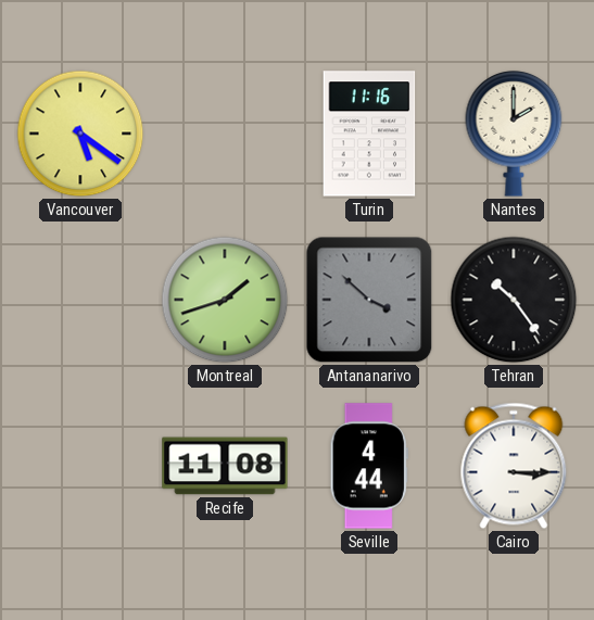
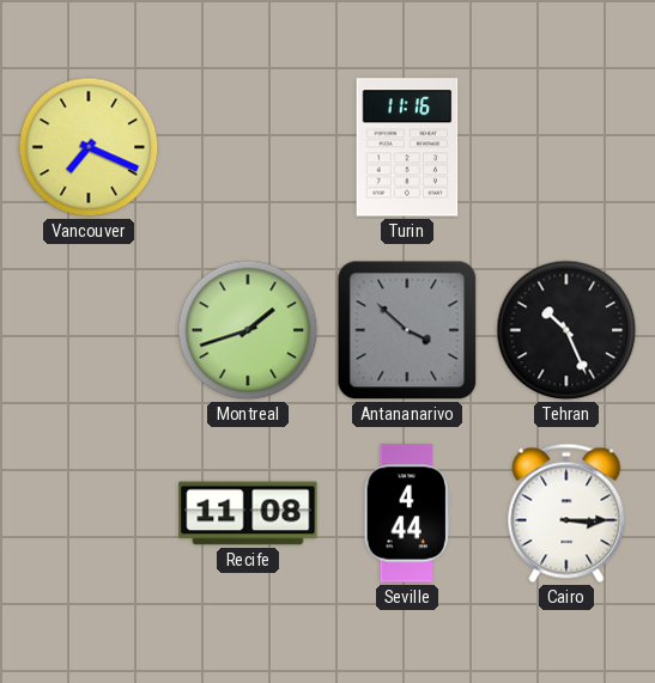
Vancouver: 5:21 -> 7:19
Nantes: 2:00 -> none
Tehran: 10:24 -> 10:26
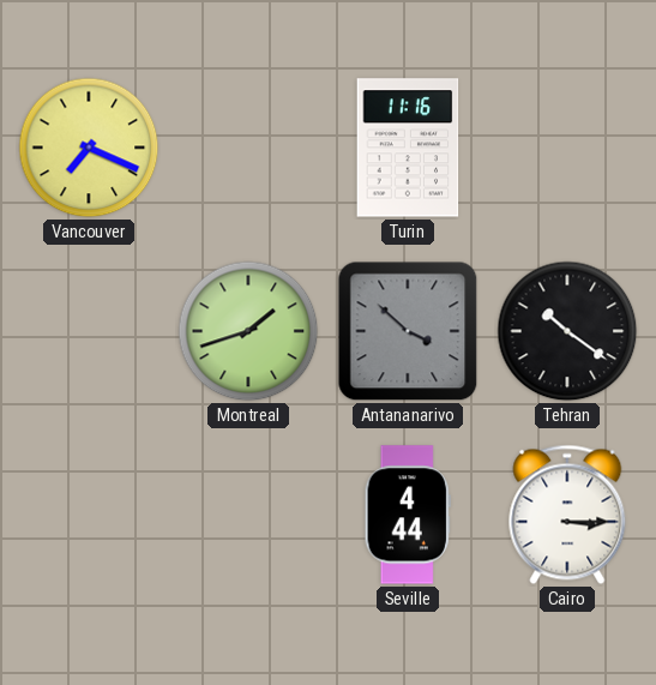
Tehran: 10:26 -> 10:21
Recife: 11:08 -> none
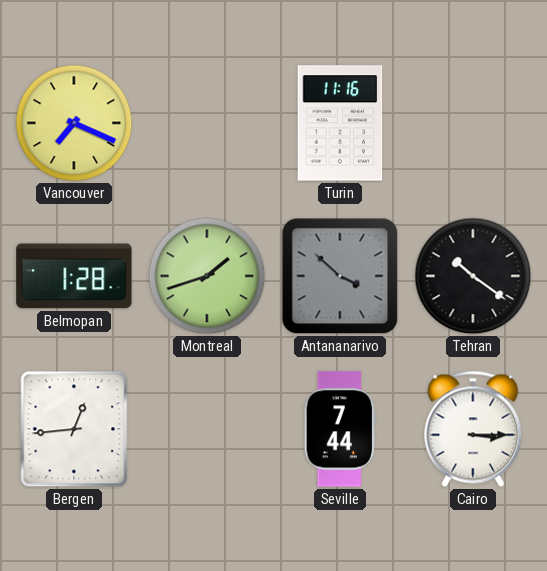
Belmopan: none -> 1:28
Bergen: none -> 12:44
Seville: 4:44 -> 7:44
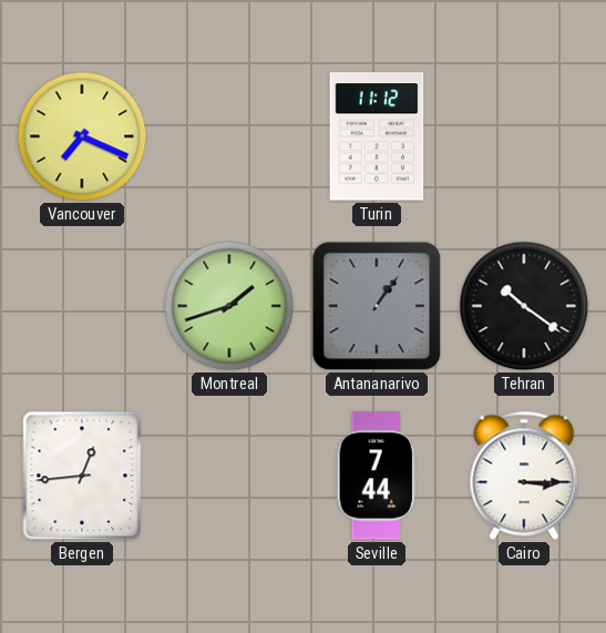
Turin: 11:16 -> 11:12
Belmopan: 1:28 -> none
Antananarivo: 3:52 -> 1:06
